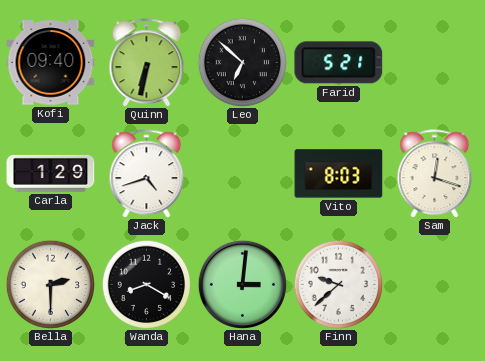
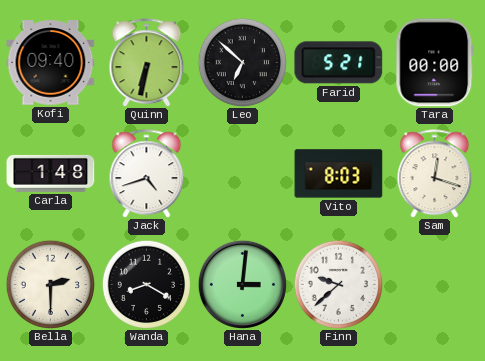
Tara: none -> 00:00
Carla: 1:29 -> 1:48
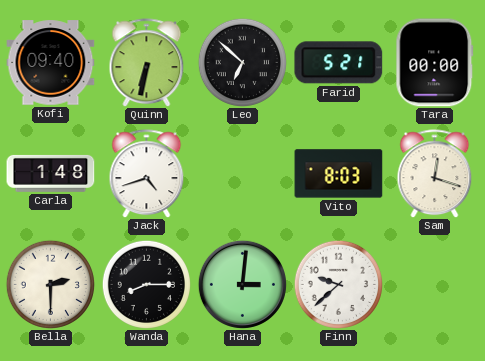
Wanda: 8:20 -> 8:15
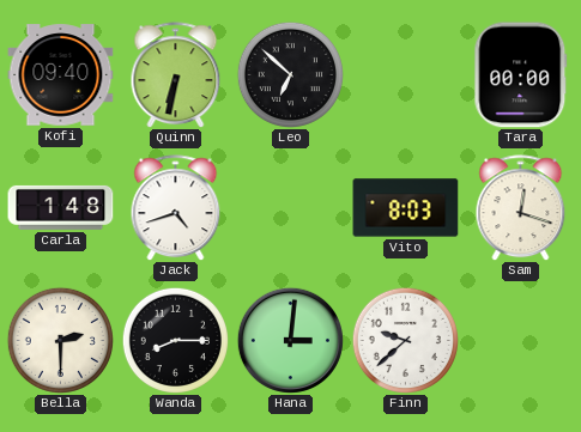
Farid: 5:21 -> none
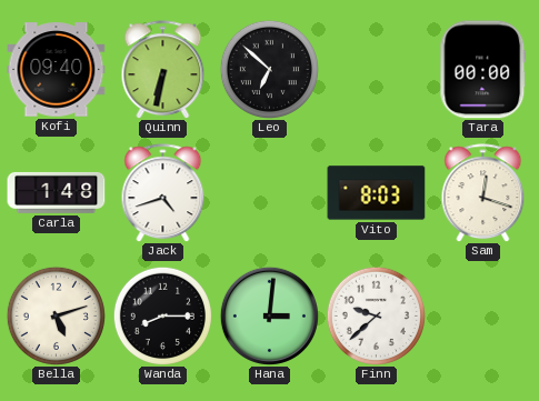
Bella: 2:30 -> 5:12
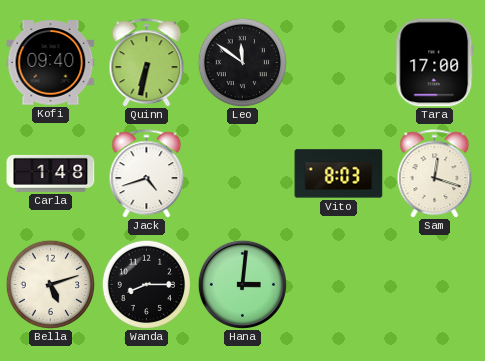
Leo: 6:52 -> 11:51
Tara: 00:00 -> 17:00
Finn: 9:38 -> none
